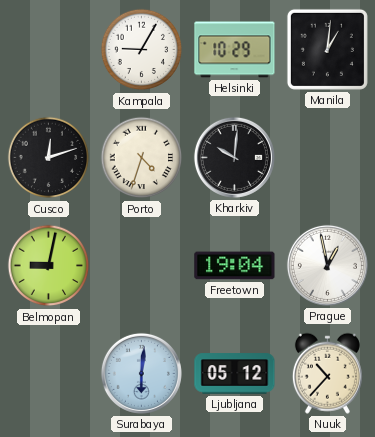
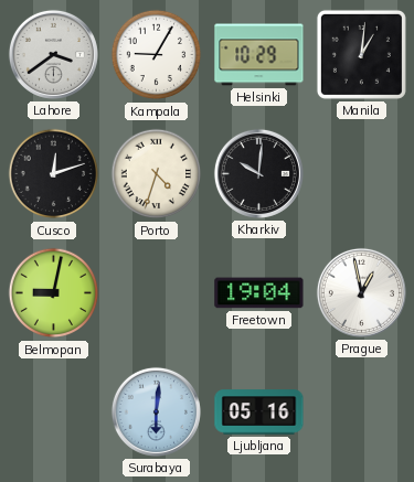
Lahore: none -> 3:39
Ljubljana: 05:12 -> 05:16
Nuuk: 10:37 -> none
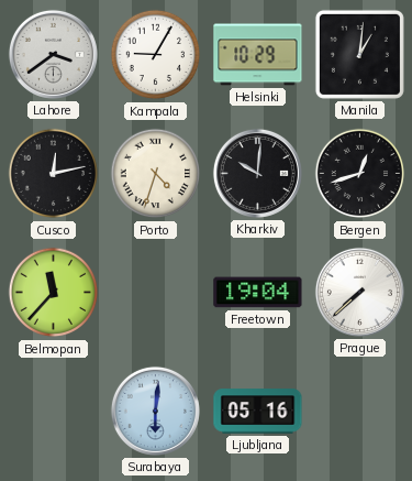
Cusco: 12:12 -> 12:13
Bergen: none -> 12:42
Belmopan: 9:02 -> 11:37
Prague: 12:58 -> 7:38
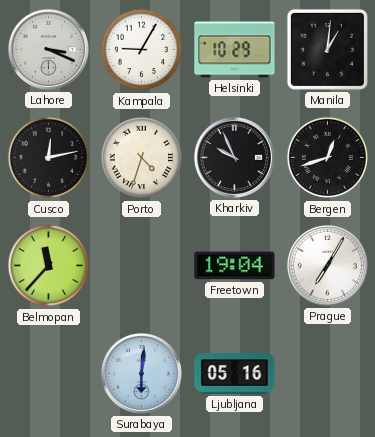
Lahore: 3:39 -> 3:19
Kharkiv: 10:01 -> 9:56
Prague: 7:38 -> 7:05
